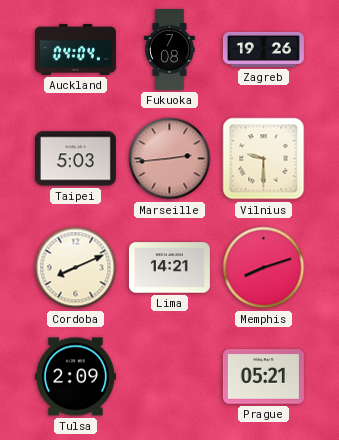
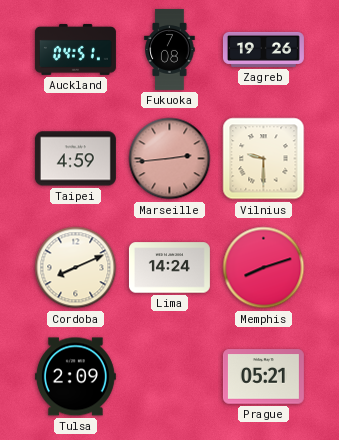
Auckland: 04:04 -> 04:51
Taipei: 5:03 -> 4:59
Lima: 14:21 -> 14:24
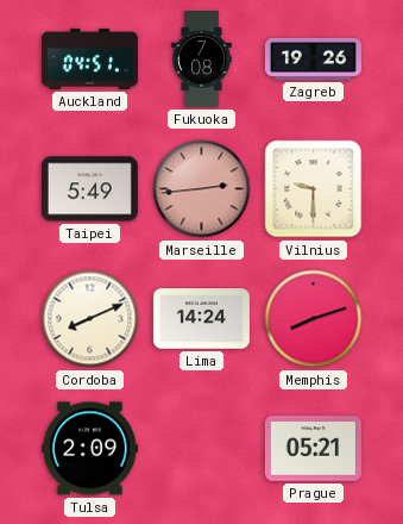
Taipei: 4:59 -> 5:49
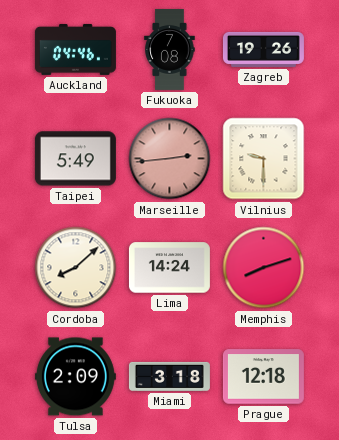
Auckland: 04:51 -> 04:46
Cordoba: 8:11 -> 8:08
Miami: none -> 3:18
Prague: 05:21 -> 12:18
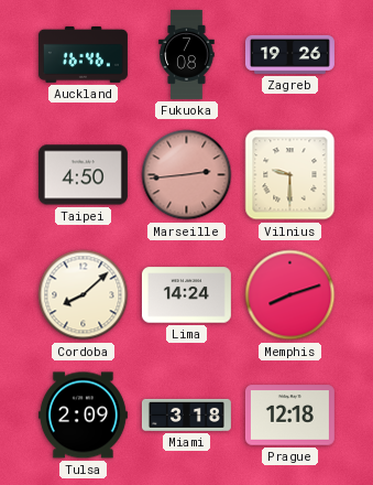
Auckland: 04:46 -> 16:46
Taipei: 5:49 -> 4:50
